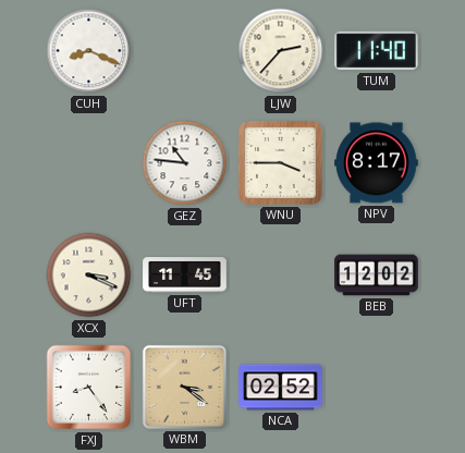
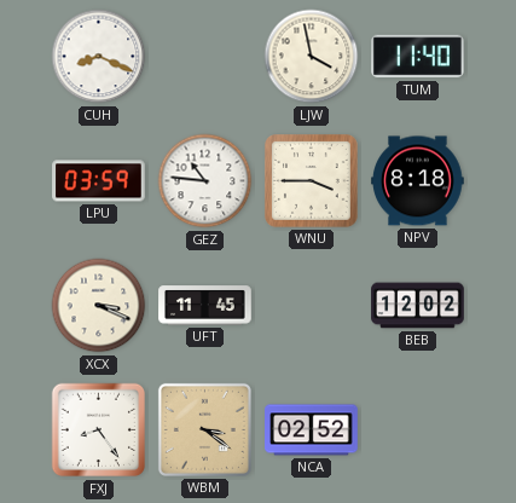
LJW: 2:37 -> 3:58
LPU: none -> 03:59
NPV: 8:17 -> 8:18
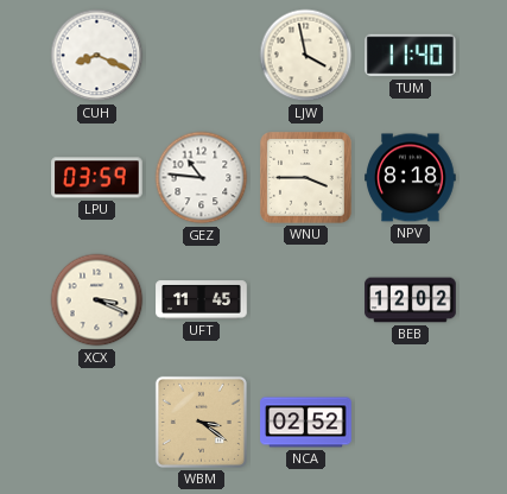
FXJ: 8:24 -> none
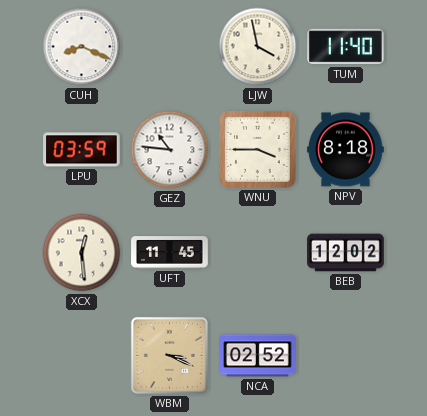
XCX: 3:19 -> 12:29
WBM: 3:21 -> 3:19
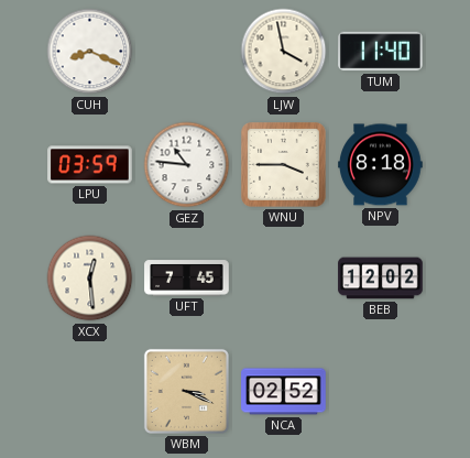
UFT: 11:45 -> 7:45
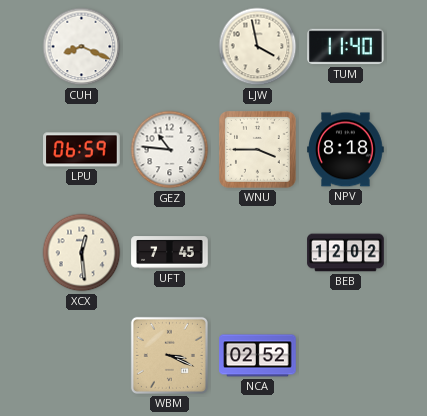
LPU: 03:59 -> 06:59
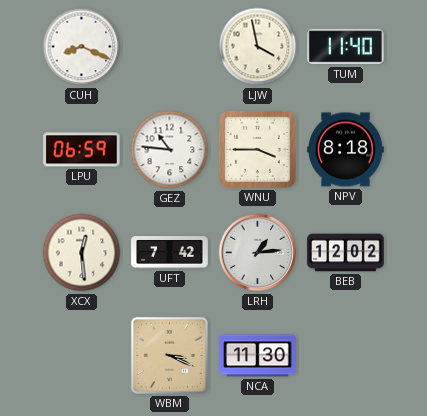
UFT: 7:45 -> 7:42
LRH: none -> 1:14
NCA: 02:52 -> 11:30
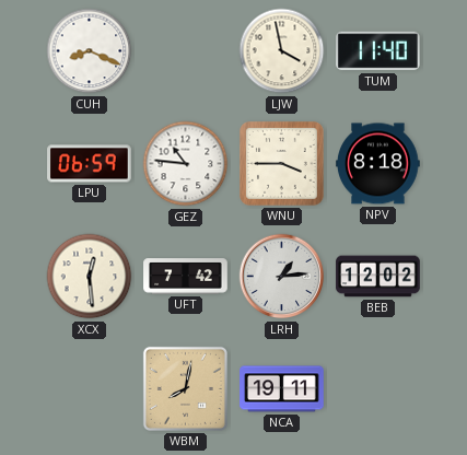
WBM: 3:19 -> 8:02
NCA: 11:30 -> 19:11
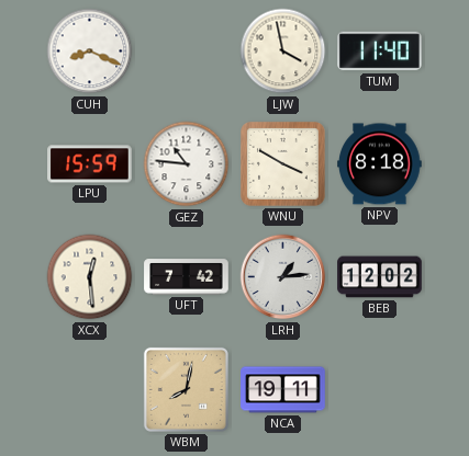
LPU: 06:59 -> 15:59
WNU: 3:45 -> 3:50
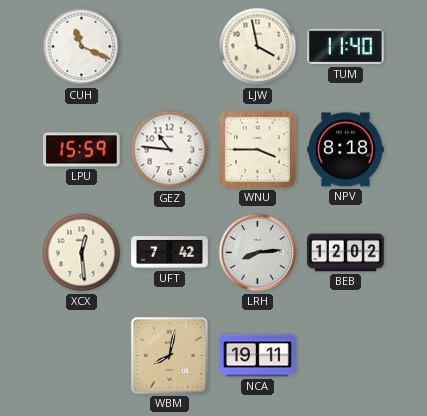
CUH: 8:19 -> 11:19
WNU: 3:50 -> 3:45
LRH: 1:14 -> 8:14
